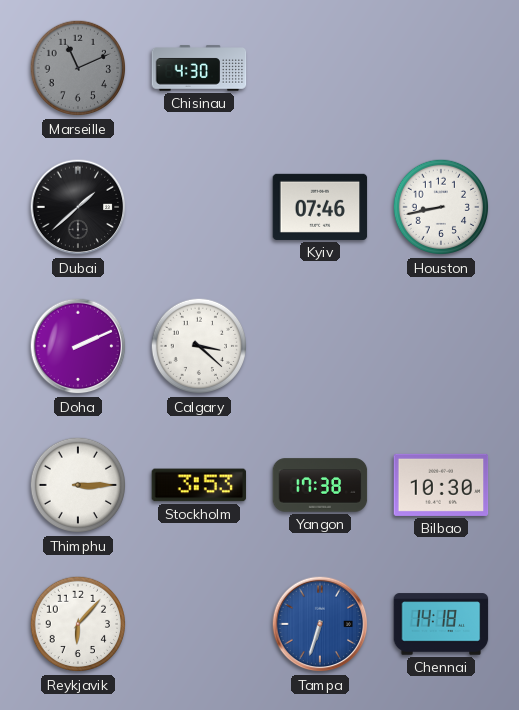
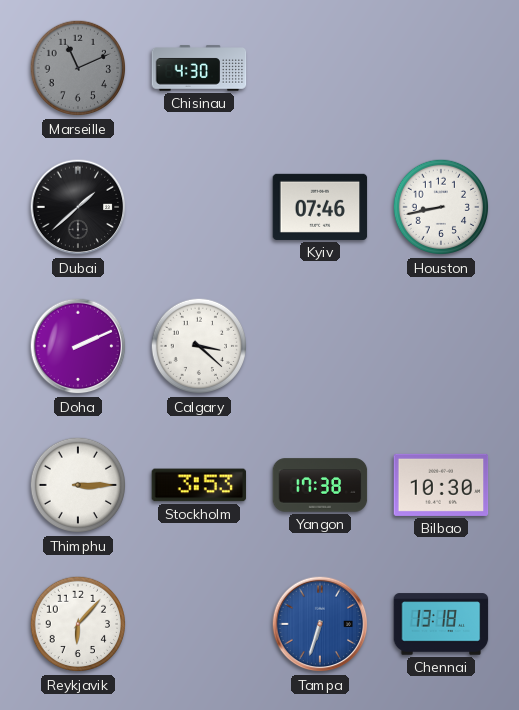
Chennai: 14:18 -> 13:18
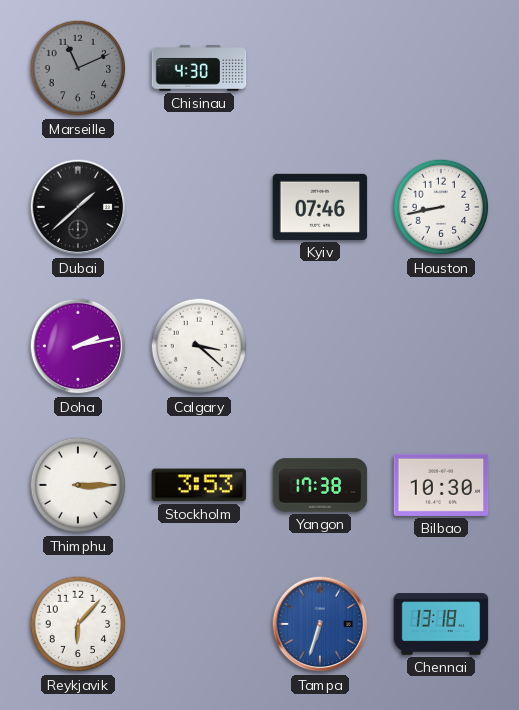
Doha: 2:11 -> 2:13
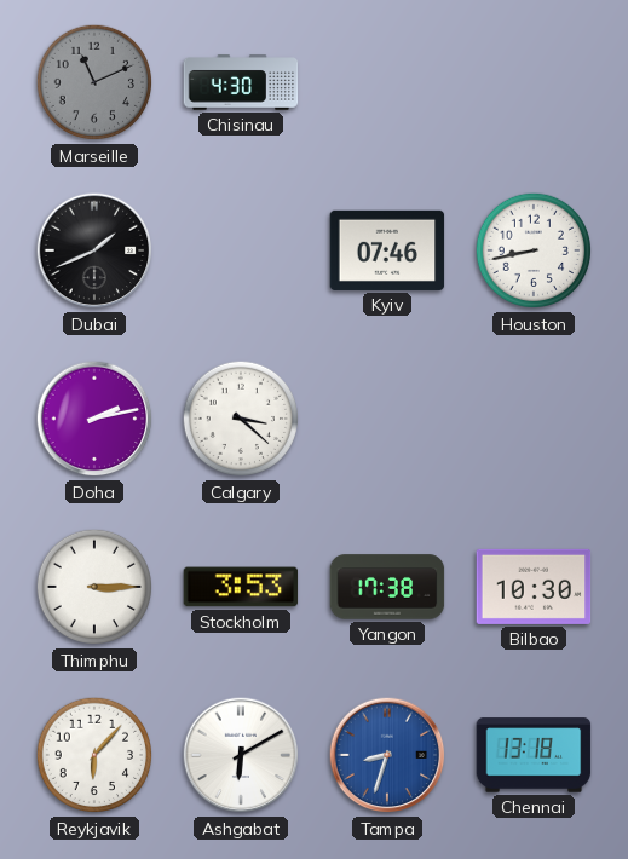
Dubai: 1:38 -> 1:41
Ashgabat: none -> 6:10
Tampa: 6:33 -> 8:33
